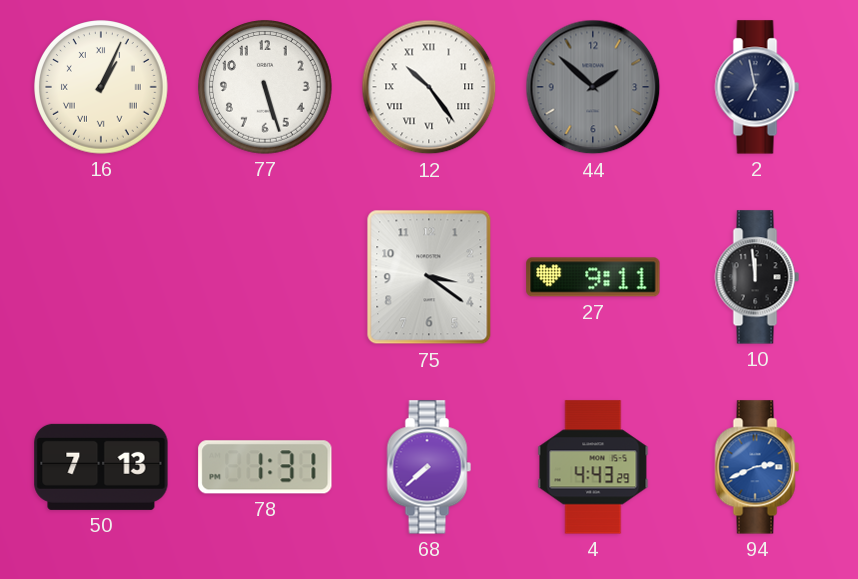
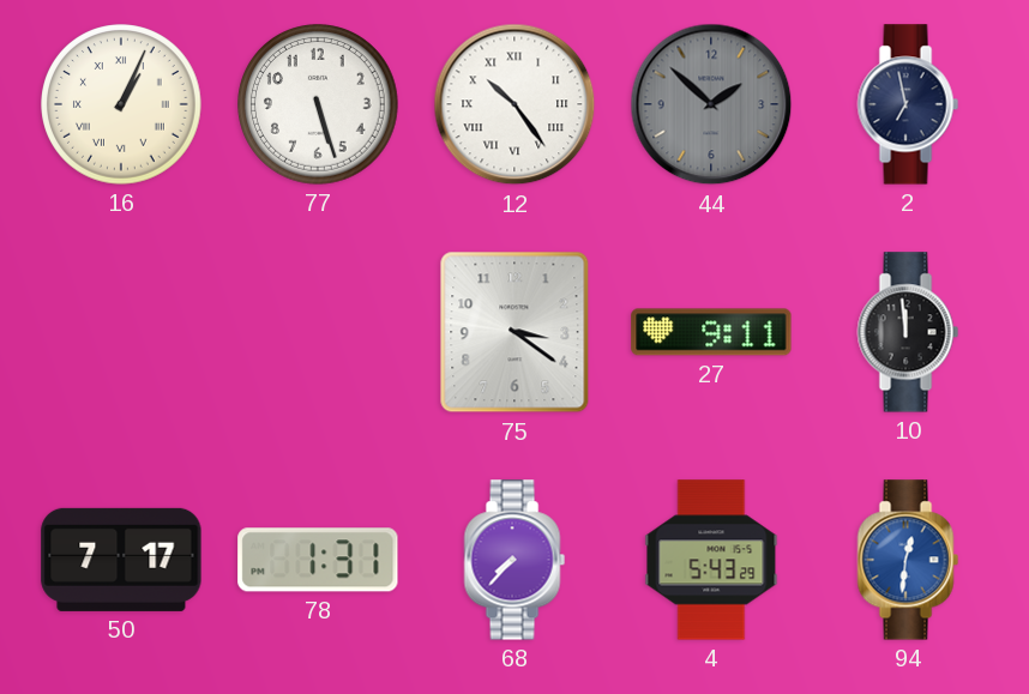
50: 7:13 -> 7:17
68: 7:38 -> 7:37
4: 4:43 -> 5:43
94: 2:41 -> 12:31
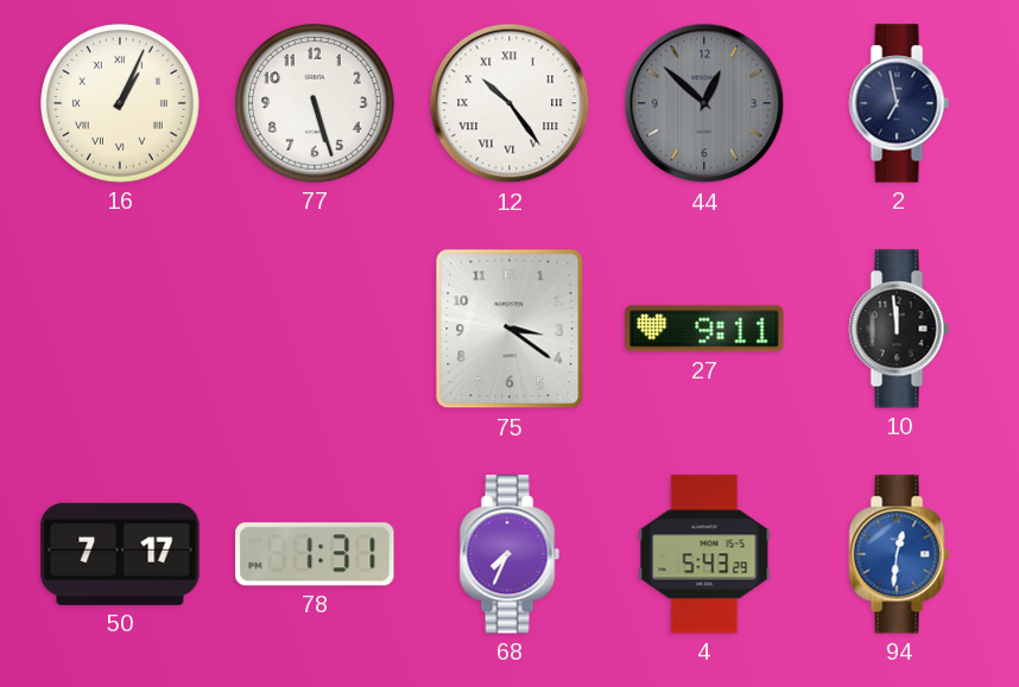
44: 1:52 -> 12:52
68: 7:37 -> 7:34
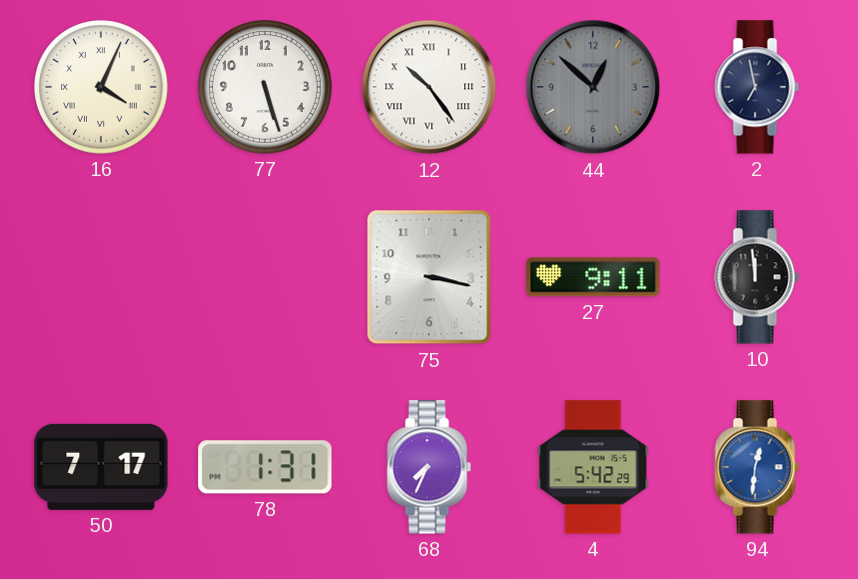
16: 1:04 -> 4:04
75: 3:21 -> 3:17
4: 5:43 -> 5:42
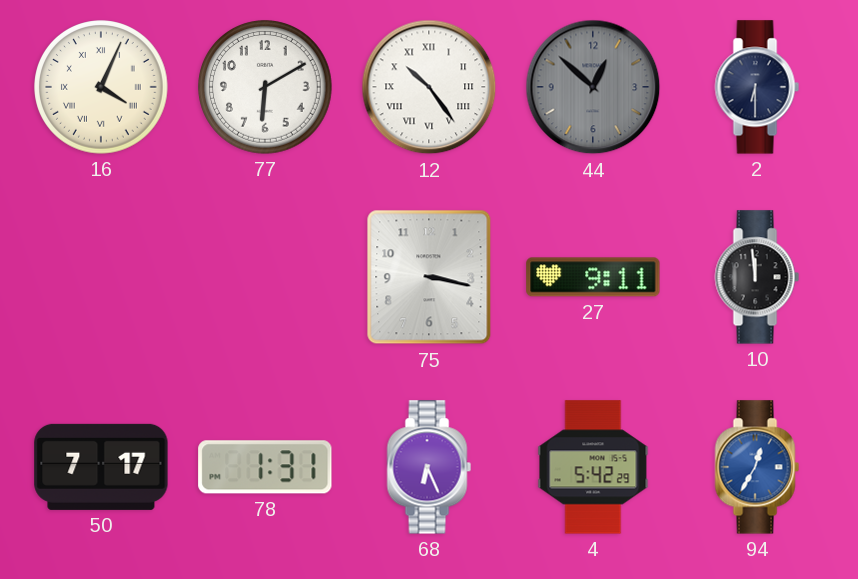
77: 5:27 -> 6:10
2: 6:58 -> 6:30
68: 7:34 -> 6:26
94: 12:31 -> 12:35
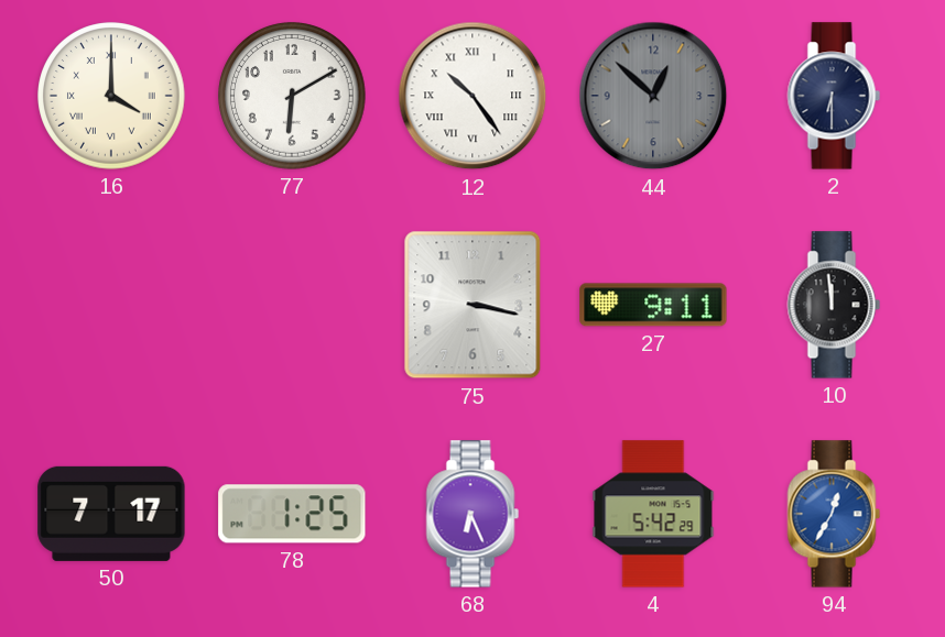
16: 4:04 -> 4:00
78: 1:31 -> 1:25
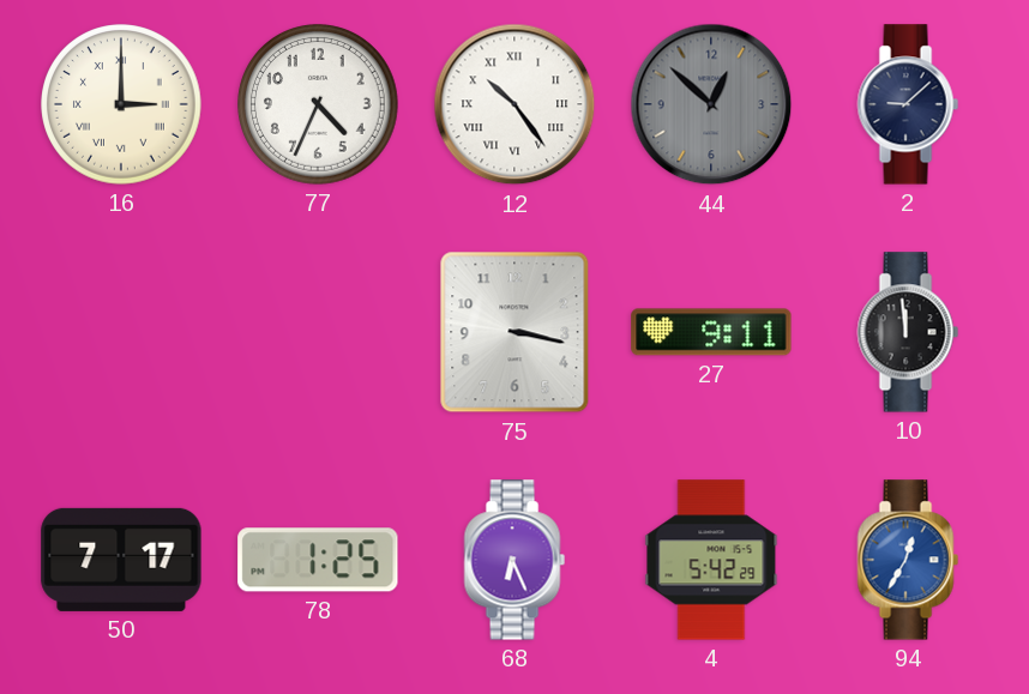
16: 4:00 -> 3:00
77: 6:10 -> 4:34
2: 6:30 -> 9:08
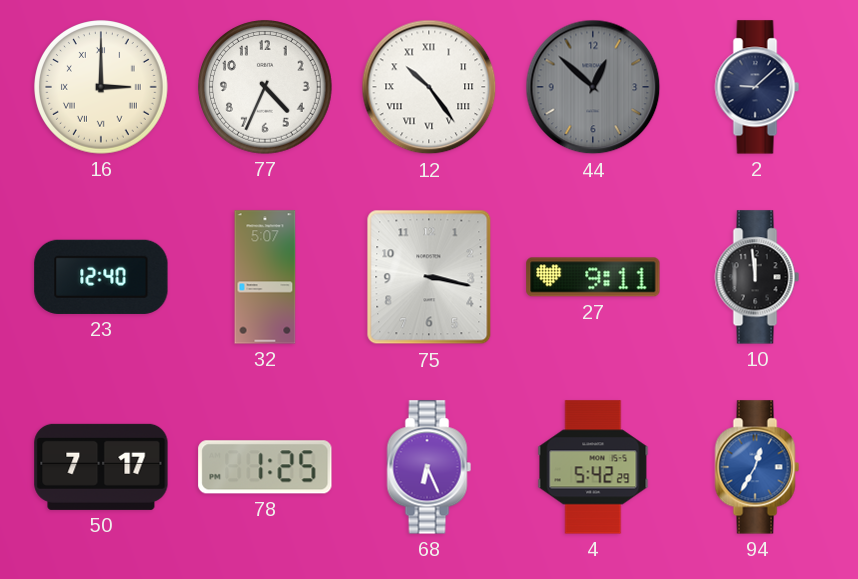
23: none -> 12:40
32: none -> 5:07
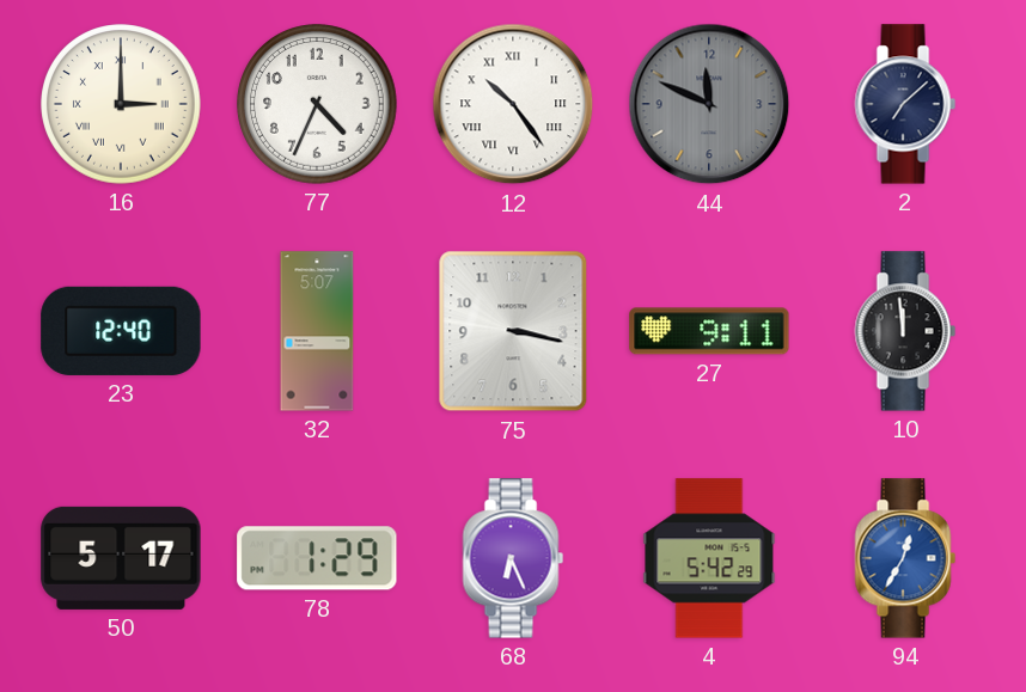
44: 12:52 -> 11:49
2: 9:08 -> 7:08
50: 7:17 -> 5:17
78: 1:25 -> 1:29
